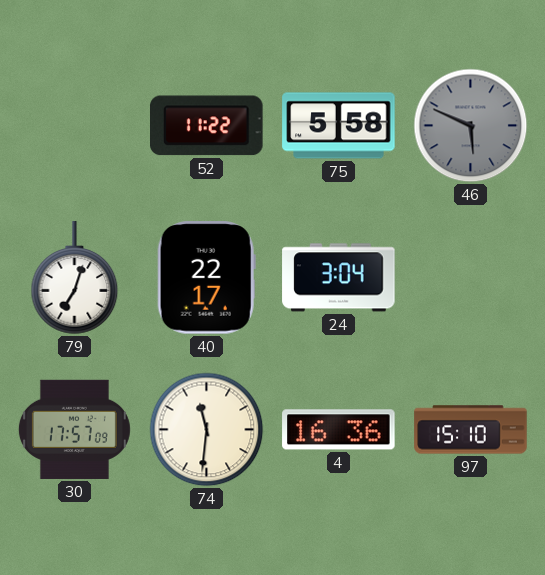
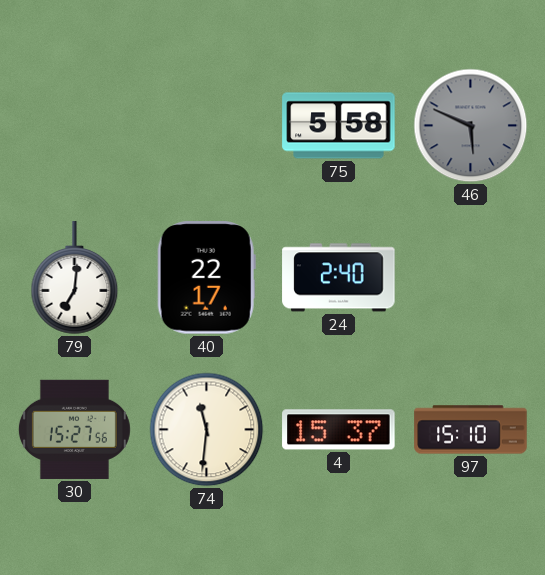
52: 11:22 -> none
79: 7:03 -> 7:01
24: 3:04 -> 2:40
30: 17:57 -> 15:27
4: 16:36 -> 15:37
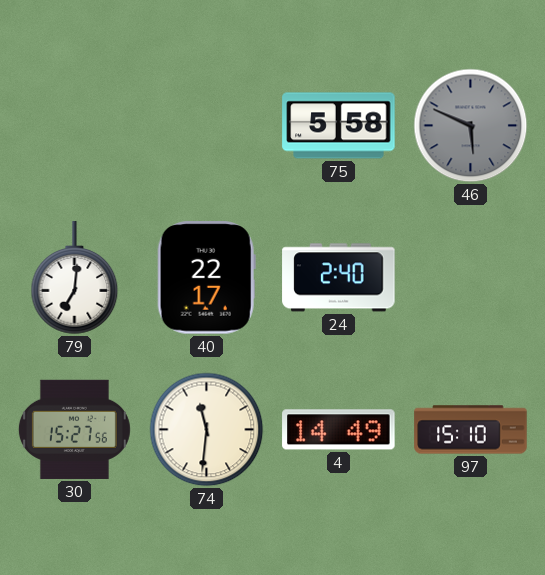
4: 15:37 -> 14:49
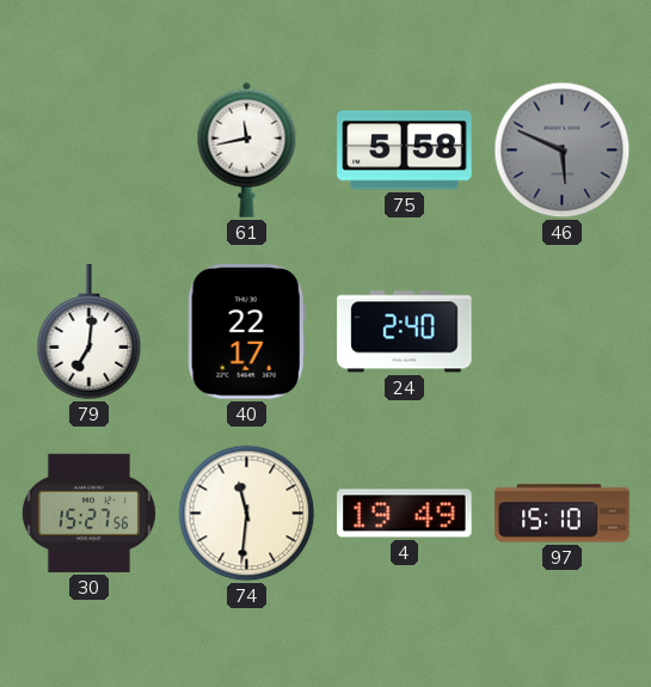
61: none -> 11:43
4: 14:49 -> 19:49
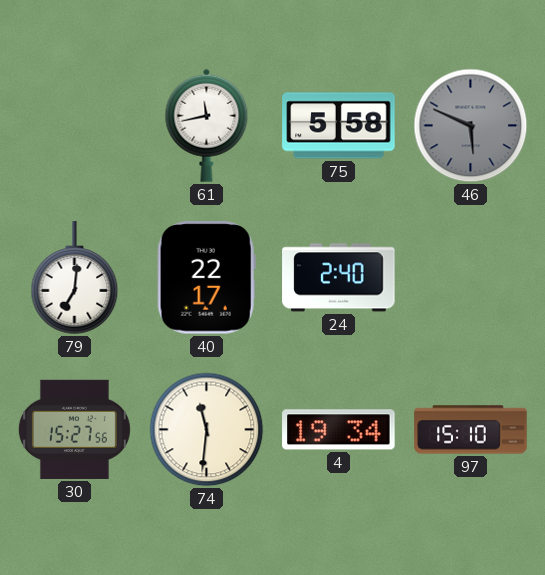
4: 19:49 -> 19:34
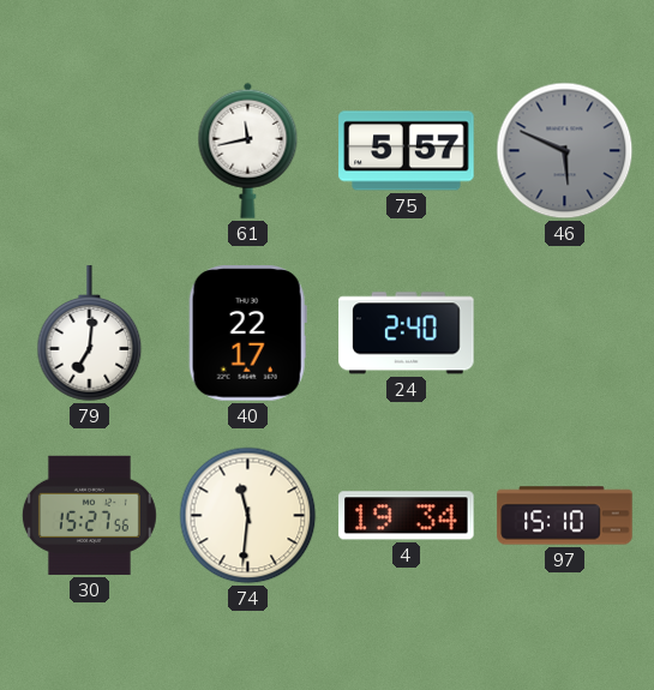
75: 5:58 -> 5:57
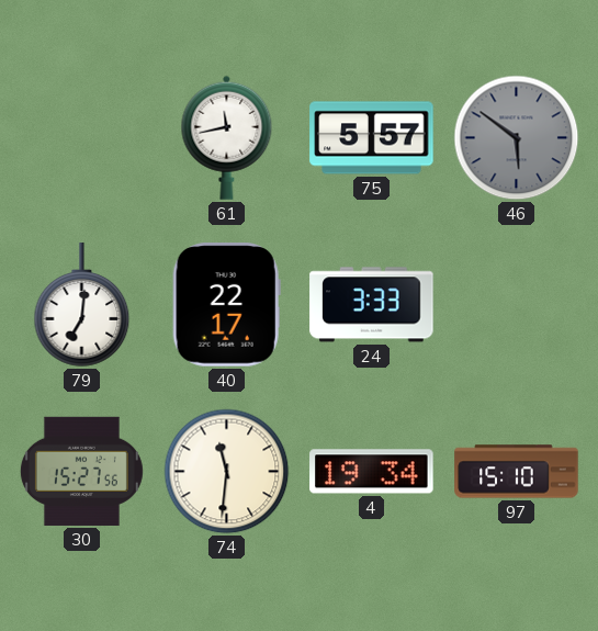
46: 5:49 -> 5:51
24: 2:40 -> 3:33
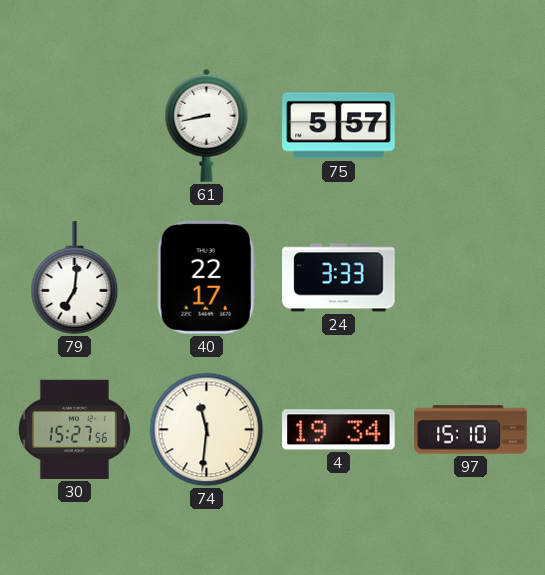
61: 11:43 -> 8:43
46: 5:51 -> none
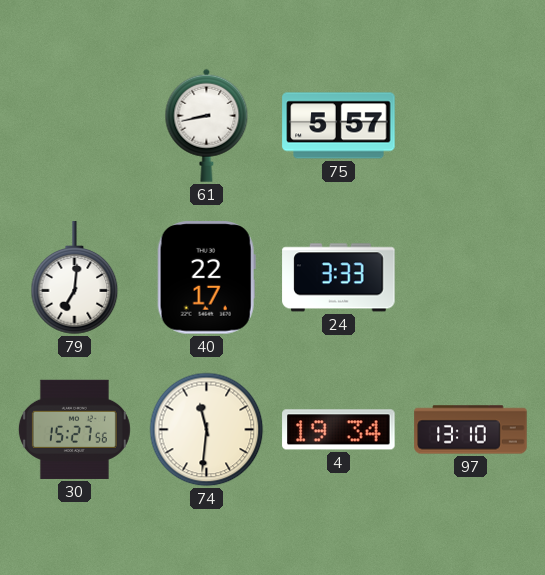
97: 15:10 -> 13:10
